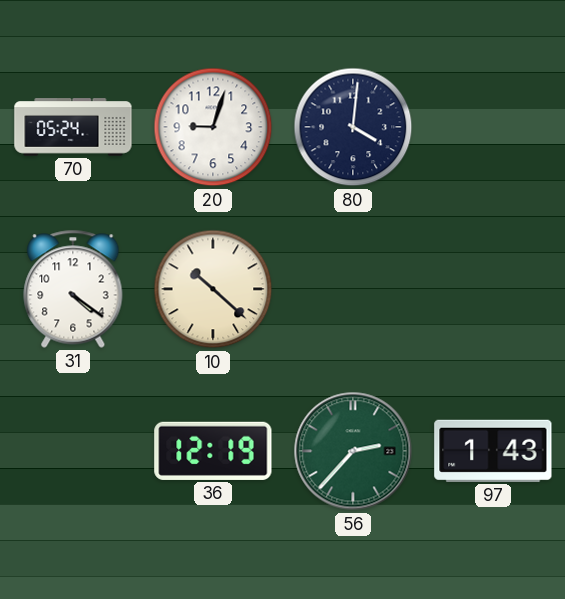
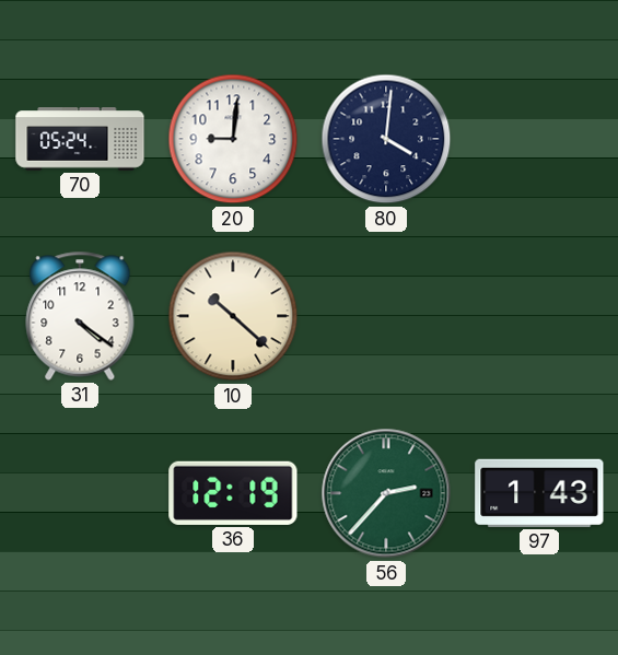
20: 9:03 -> 9:01
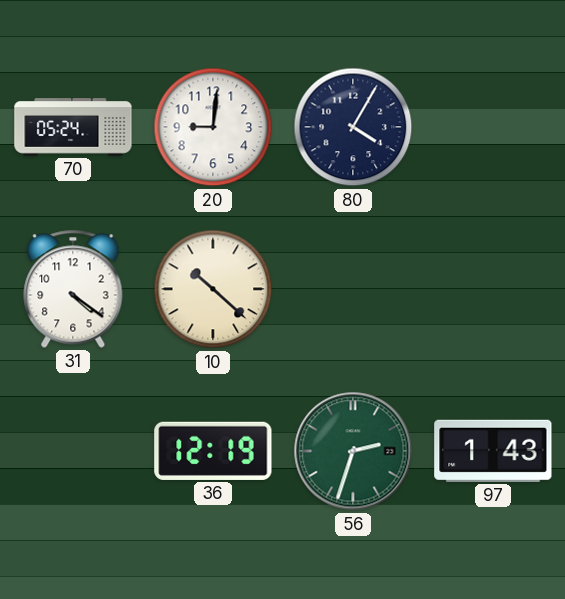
80: 4:01 -> 4:05
56: 2:37 -> 2:33
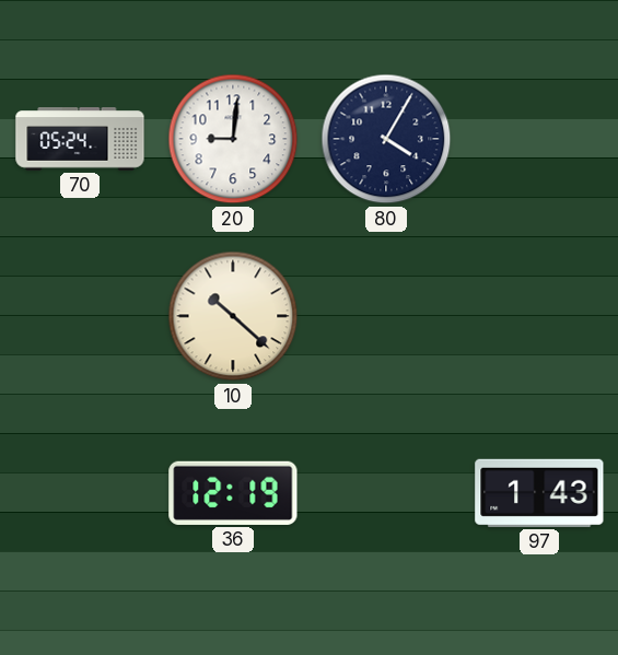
31: 4:21 -> none
56: 2:33 -> none
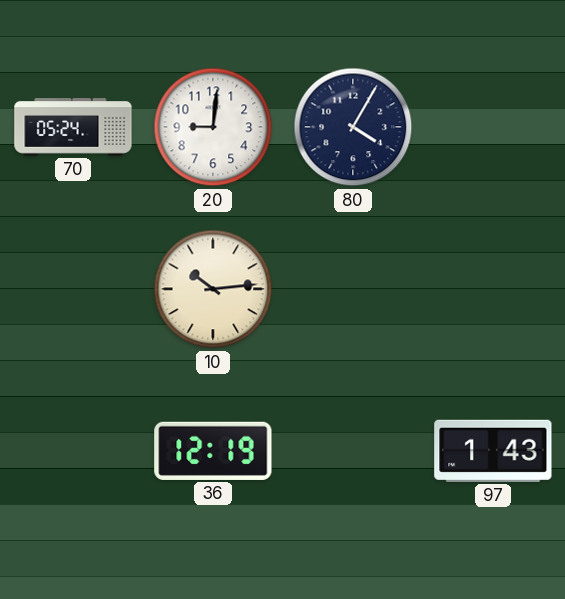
10: 10:22 -> 10:14
